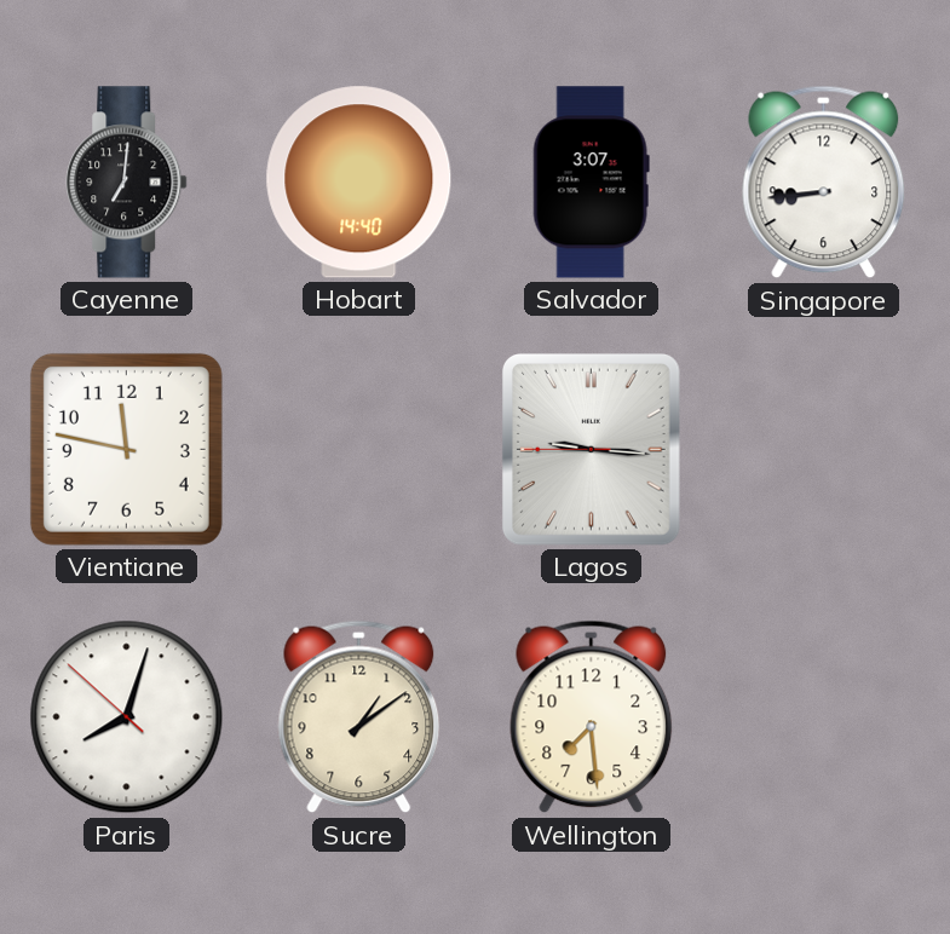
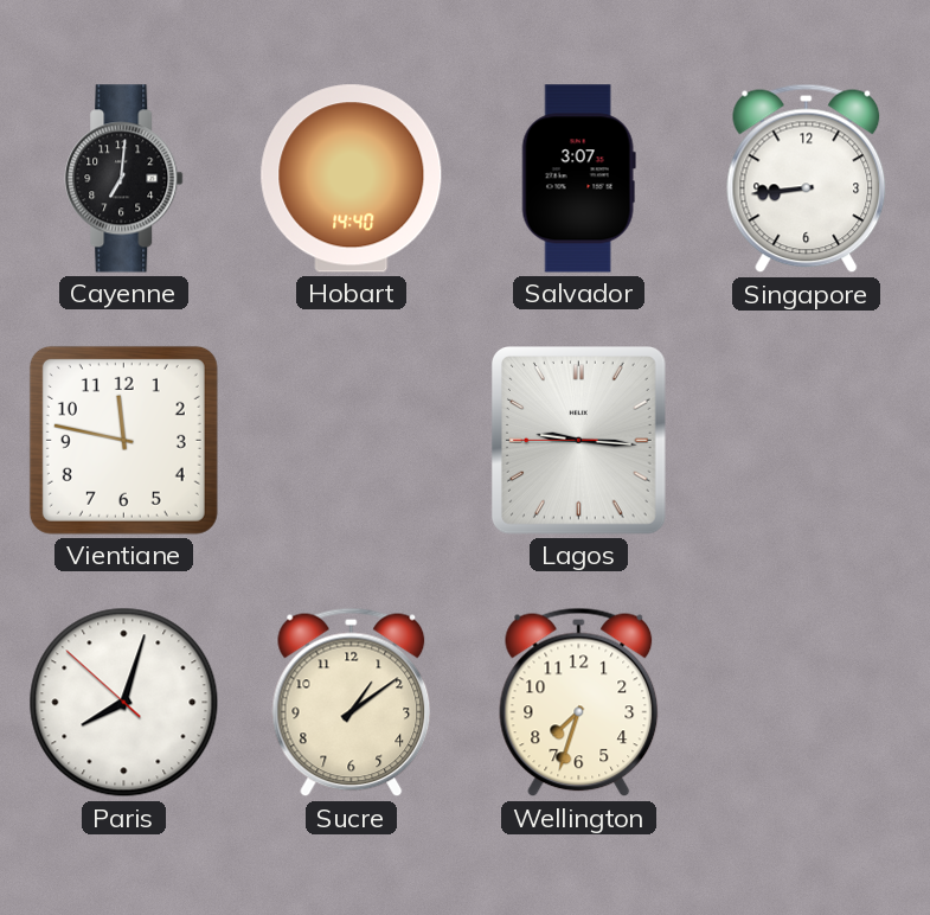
Wellington: 7:29 -> 7:33
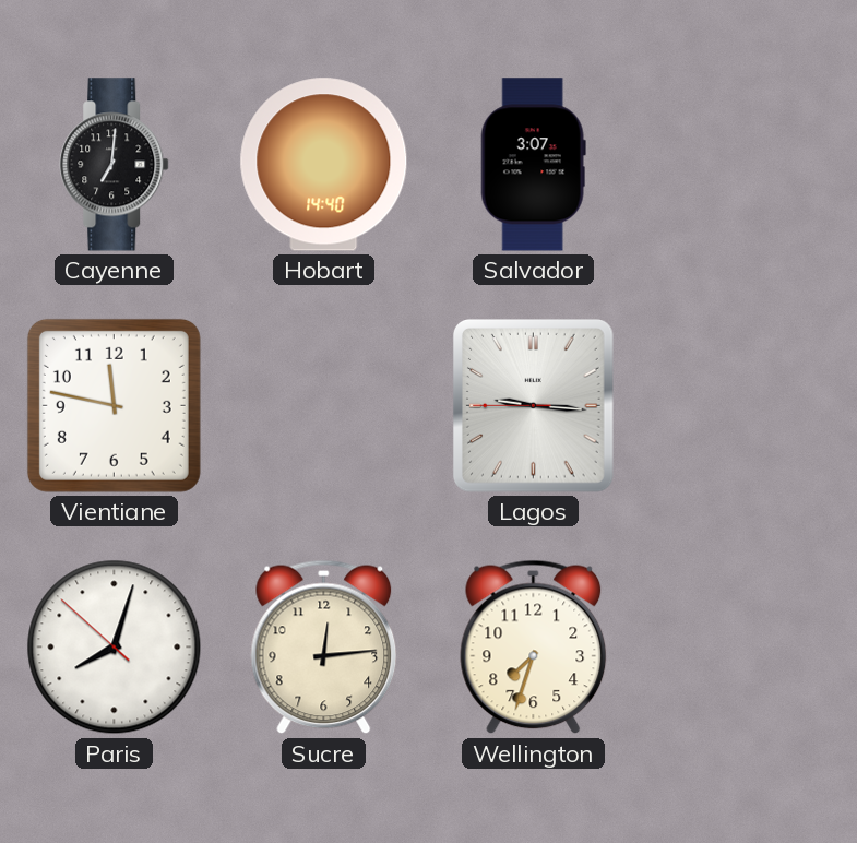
Singapore: 8:44 -> none
Sucre: 1:09 -> 12:14
